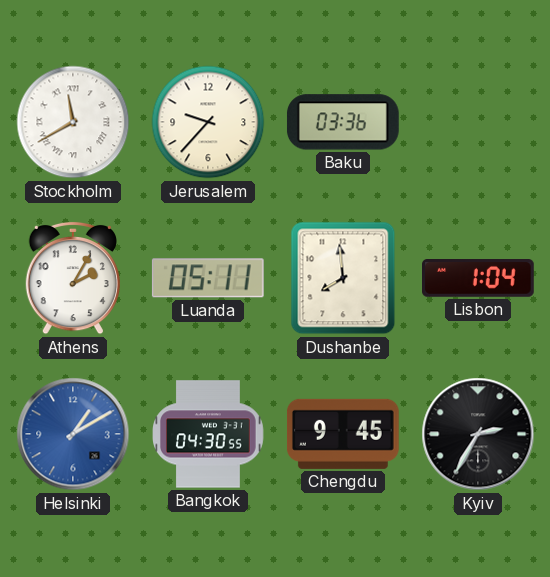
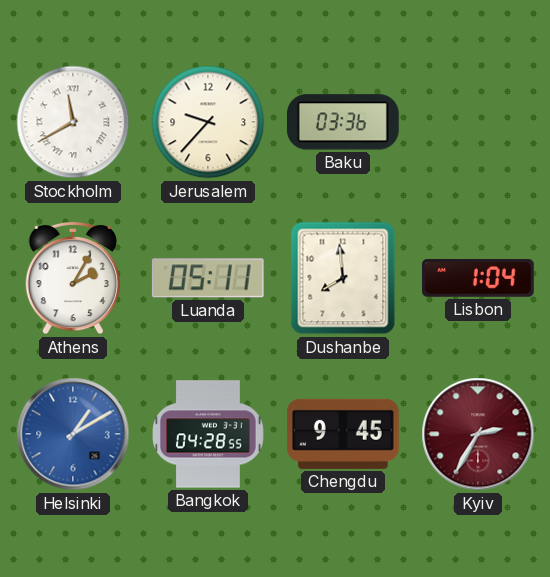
Bangkok: 04:30 -> 04:28
Kyiv dial: black -> burgundy
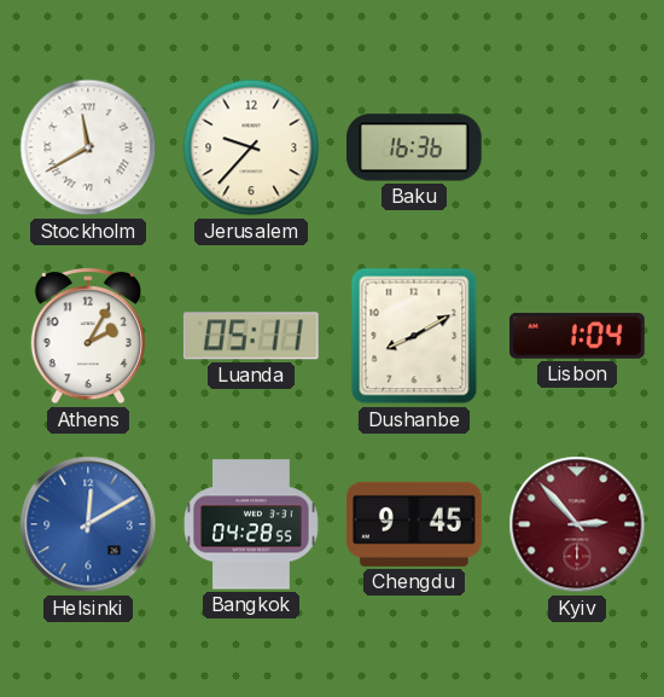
Baku: 03:36 -> 16:36
Dushanbe: 7:59 -> 8:10
Helsinki: 1:10 -> 12:10
Kyiv: 2:35 -> 2:53
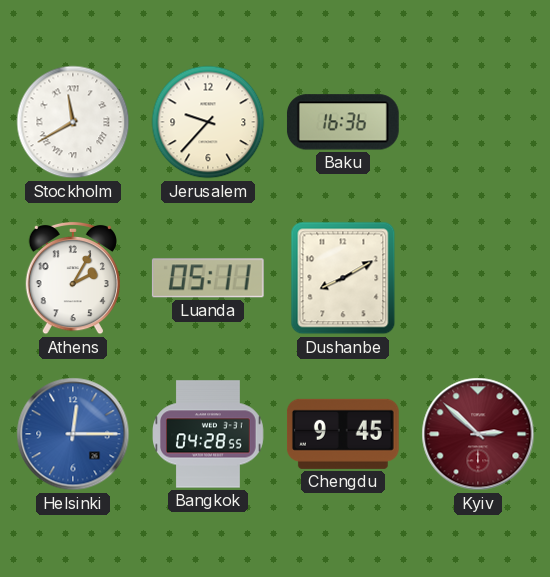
Lisbon: 1:04 -> none
Helsinki: 12:10 -> 12:15
Kyiv: 2:53 -> 2:52
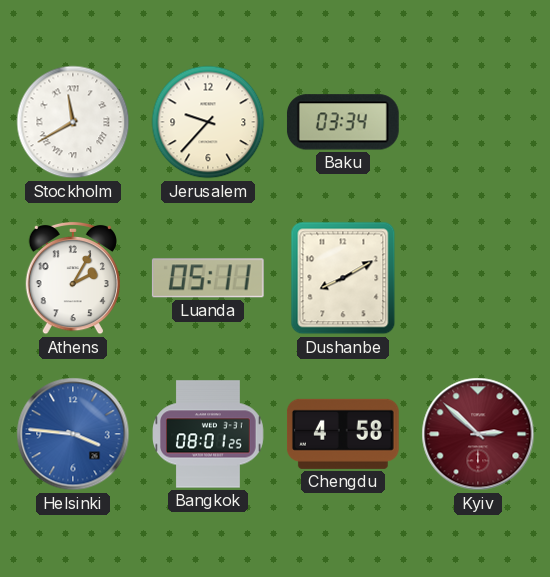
Baku: 16:36 -> 03:34
Helsinki: 12:15 -> 3:46
Bangkok: 04:28 -> 08:01
Chengdu: 9:45 -> 4:58
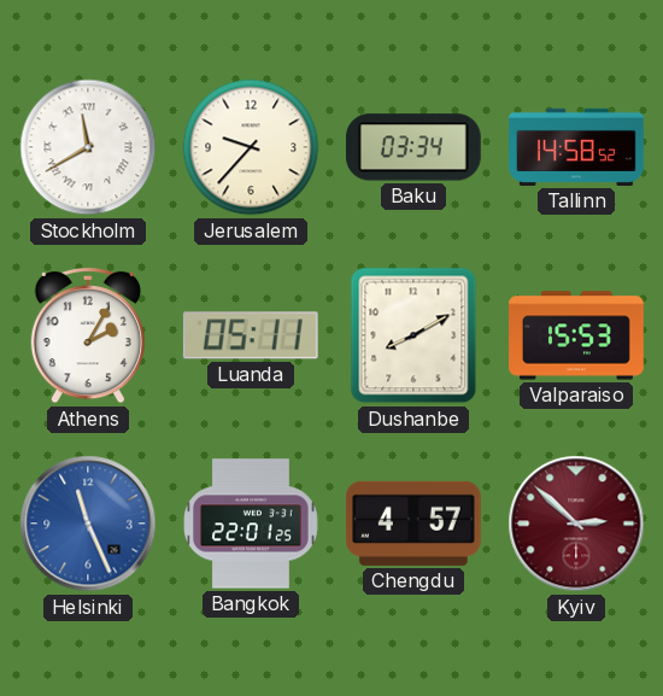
Tallinn: none -> 14:58
Valparaiso: none -> 15:53
Helsinki: 3:46 -> 11:26
Bangkok: 08:01 -> 22:01
Chengdu: 4:58 -> 4:57
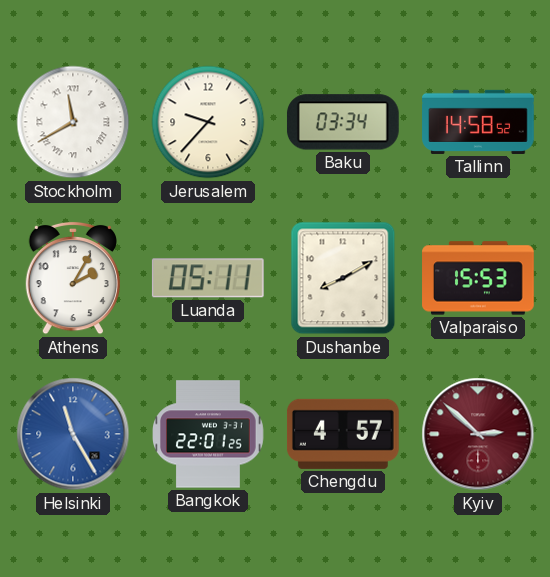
Helsinki: 11:26 -> 11:25
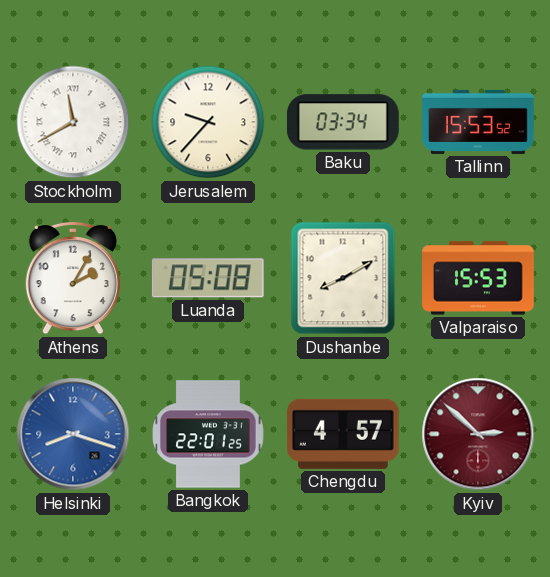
Tallinn: 14:58 -> 15:53
Luanda: 05:11 -> 05:08
Helsinki: 11:25 -> 8:18
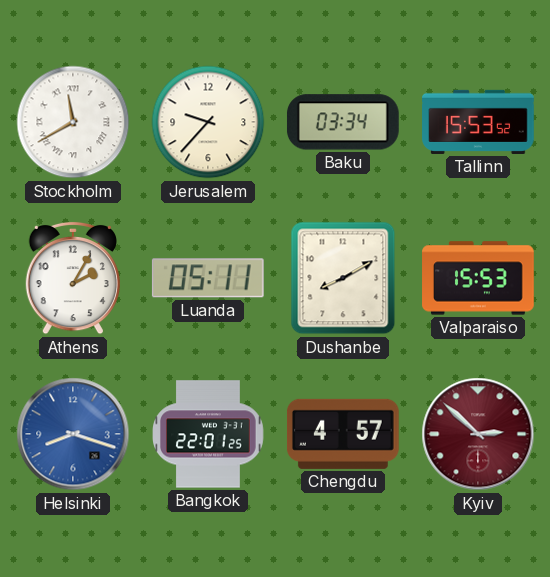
Luanda: 05:08 -> 05:11
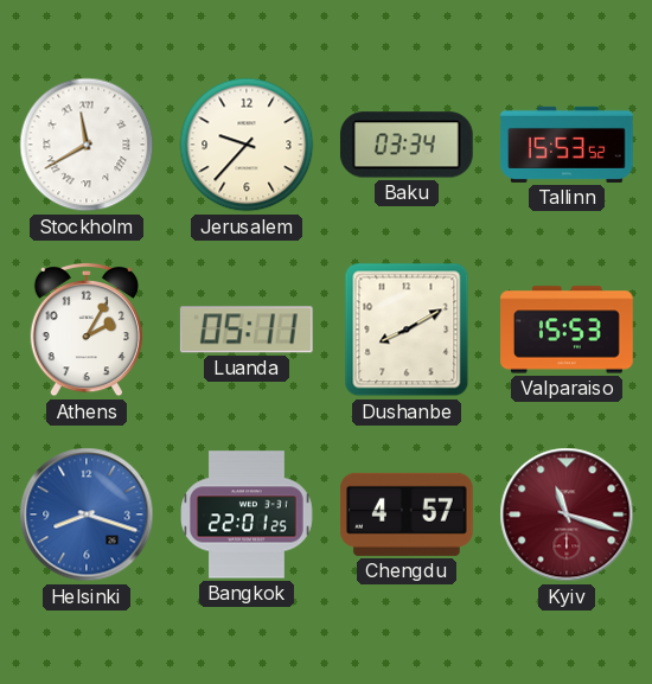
Kyiv: 2:52 -> 11:18
